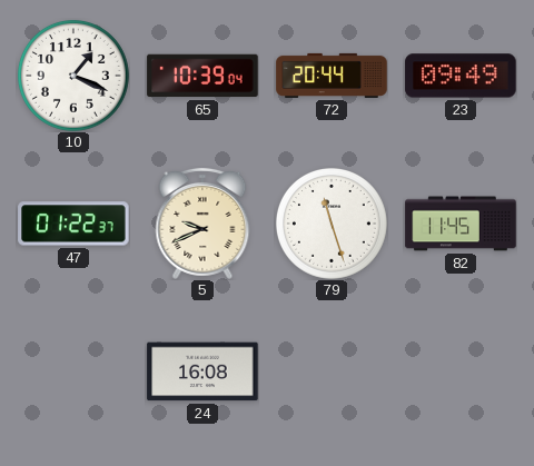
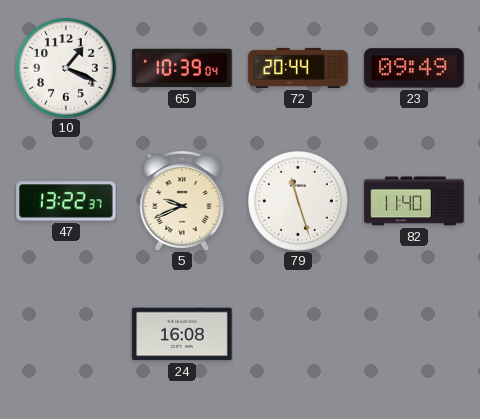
47: 01:22 -> 13:22
82: 11:45 -> 11:40
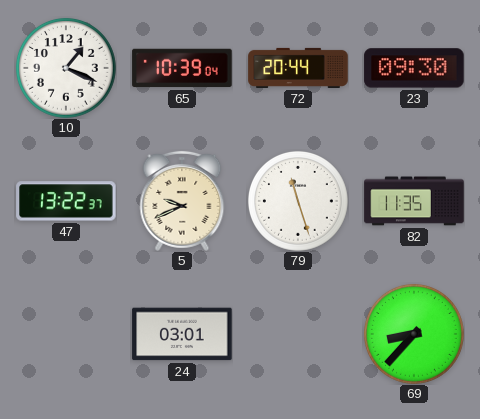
23: 09:49 -> 09:30
82: 11:40 -> 11:35
24: 16:08 -> 03:01
69: none -> 8:37
